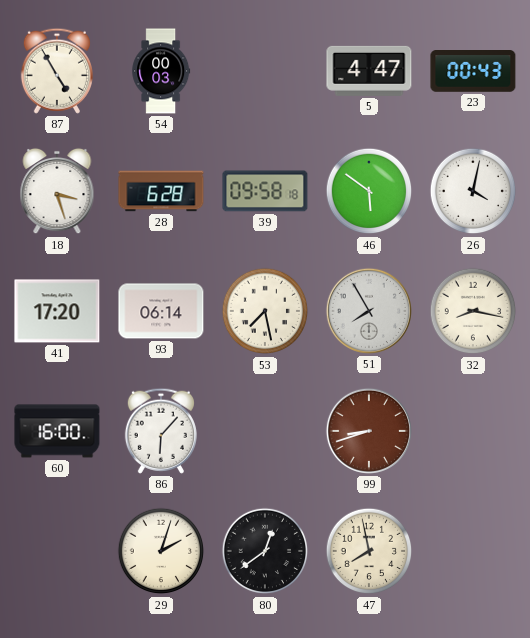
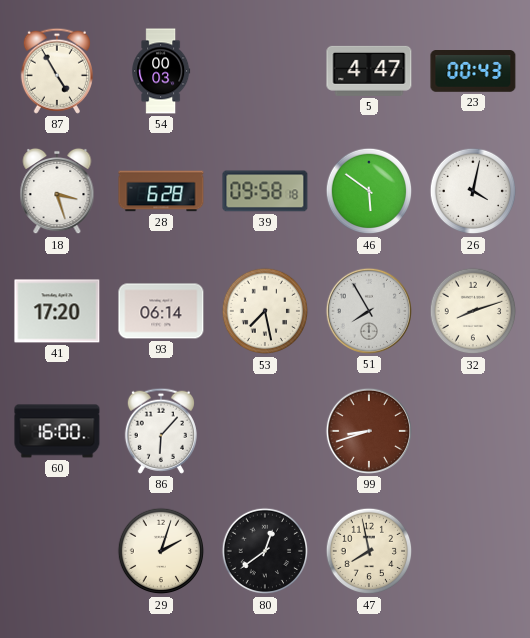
32: 8:17 -> 8:12
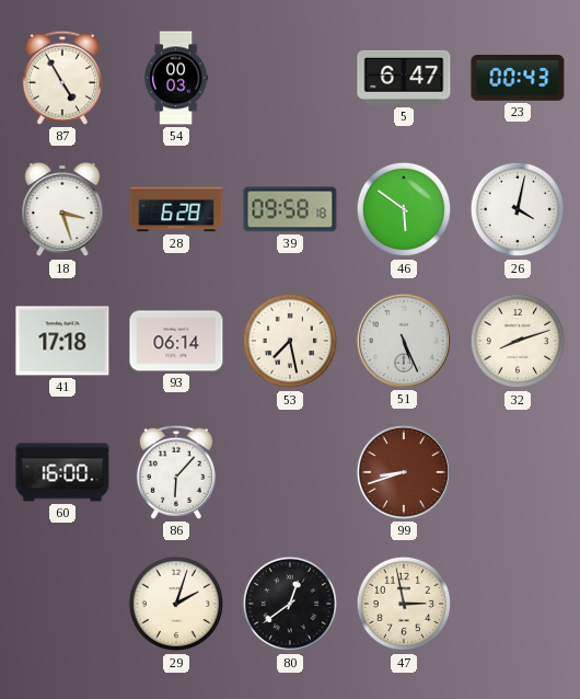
5: 4:47 -> 6:47
41: 17:20 -> 17:18
51: 7:55 -> 5:26
47: 7:58 -> 2:58
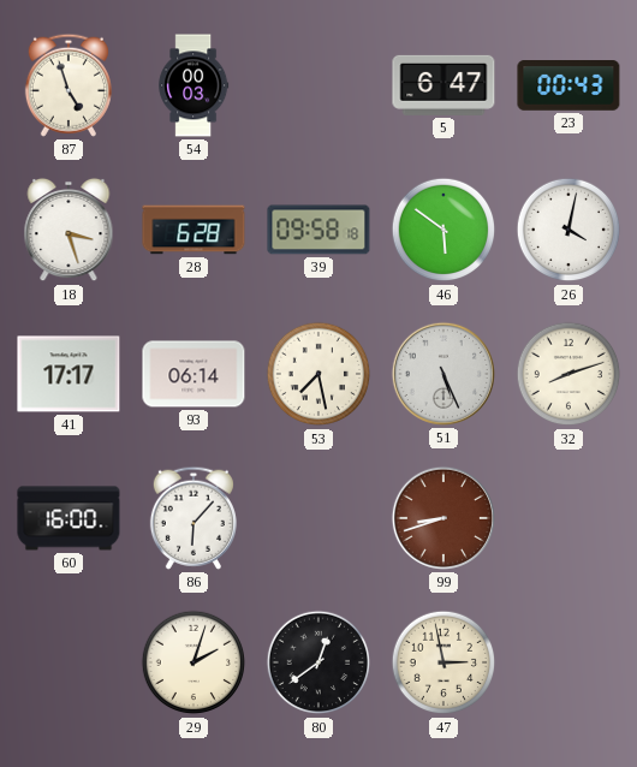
87: 4:55 -> 4:57
41: 17:18 -> 17:17
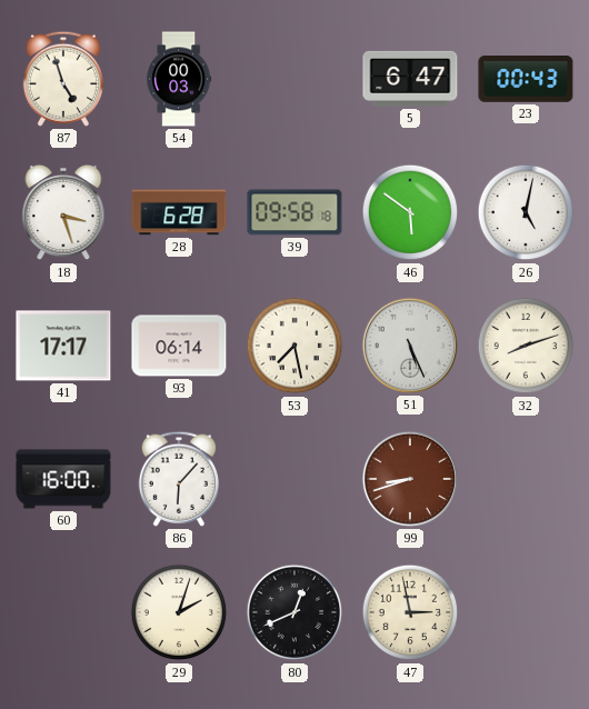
26: 4:02 -> 5:02
80: 12:39 -> 12:41
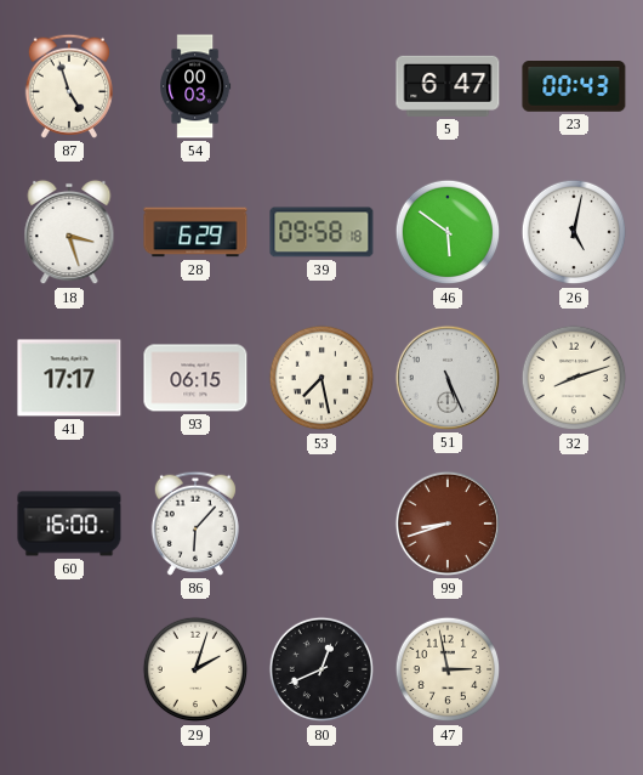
28: 6:28 -> 6:29
93: 06:14 -> 06:15
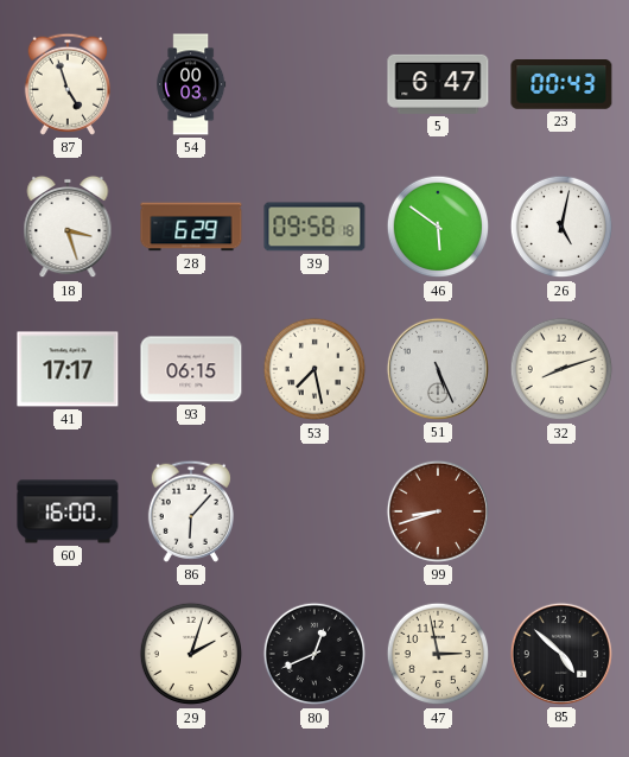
85: none -> 4:52
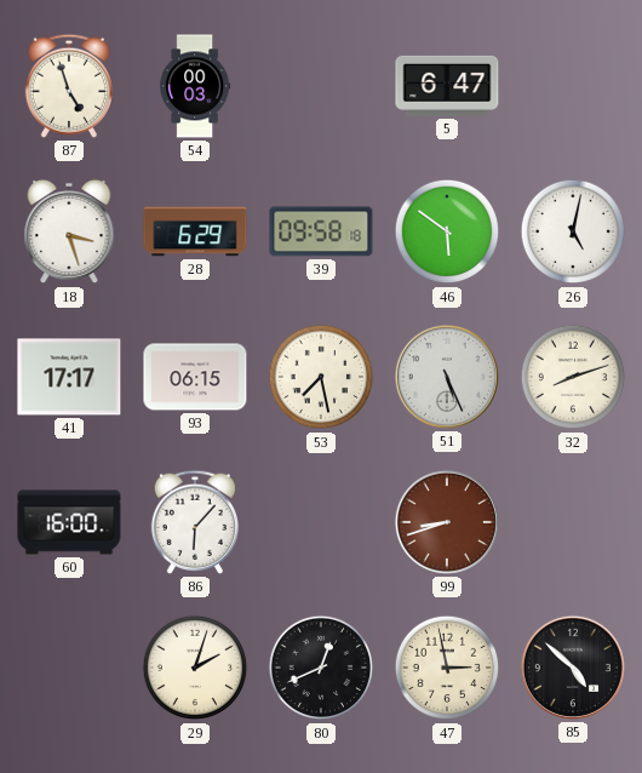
23: 00:43 -> none
